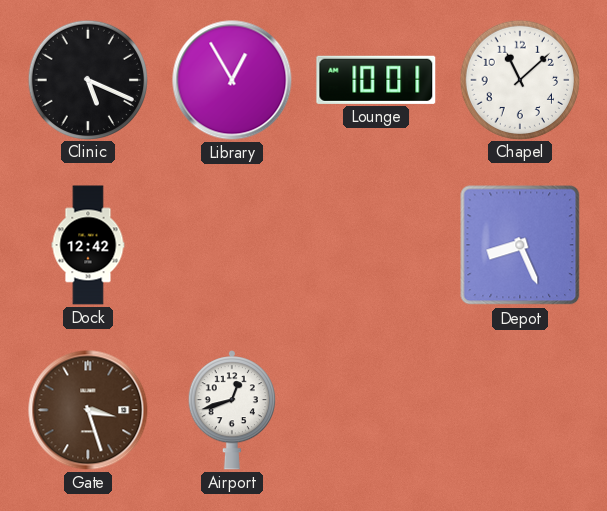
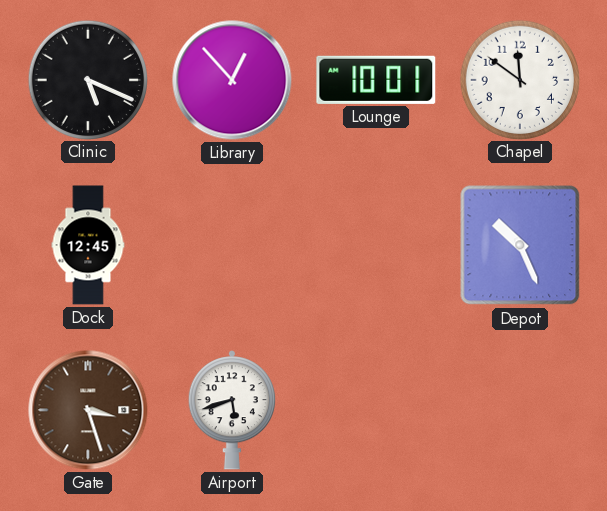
Library: 12:55 -> 12:53
Chapel: 11:08 -> 11:51
Dock: 12:42 -> 12:45
Depot: 8:26 -> 10:26
Airport: 12:42 -> 5:42
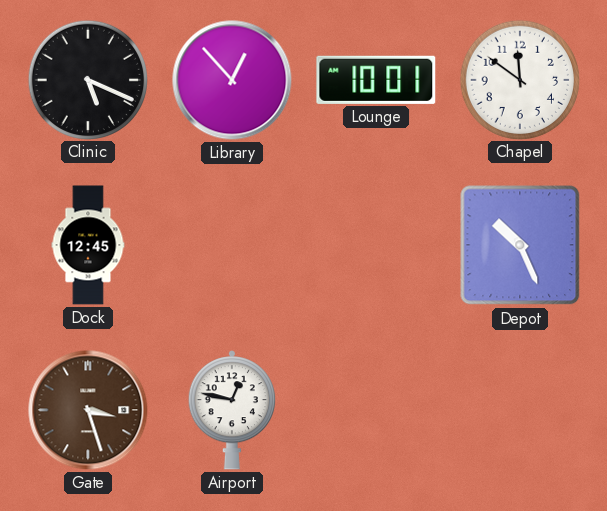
Airport: 5:42 -> 12:47
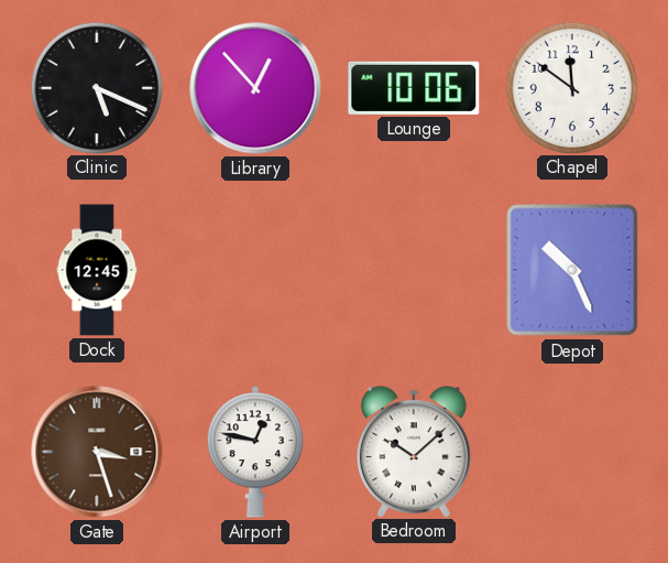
Lounge: 10:01 -> 10:06
Bedroom: none -> 10:08
